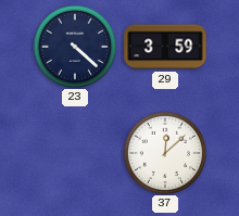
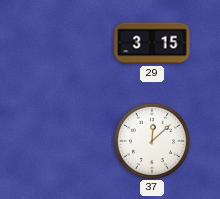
23: 4:22 -> none
29: 3:59 -> 3:15
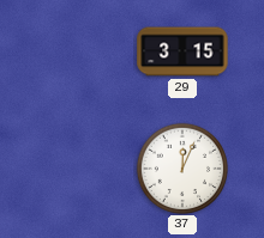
37: 12:08 -> 12:04
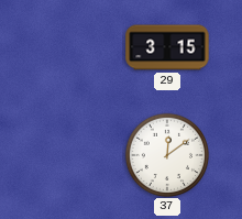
37: 12:04 -> 12:09
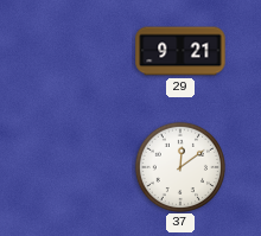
29: 3:15 -> 9:21
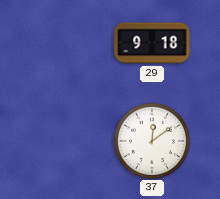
29: 9:21 -> 9:18
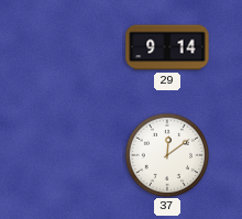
29: 9:18 -> 9:14
